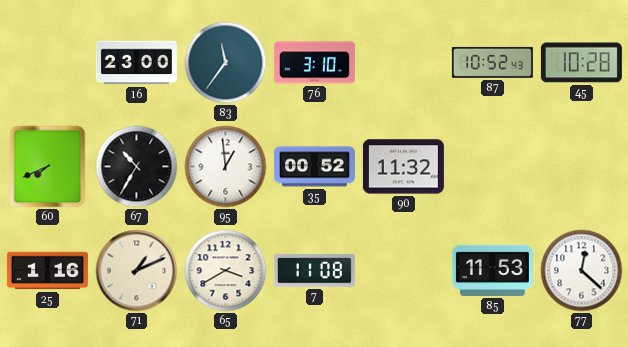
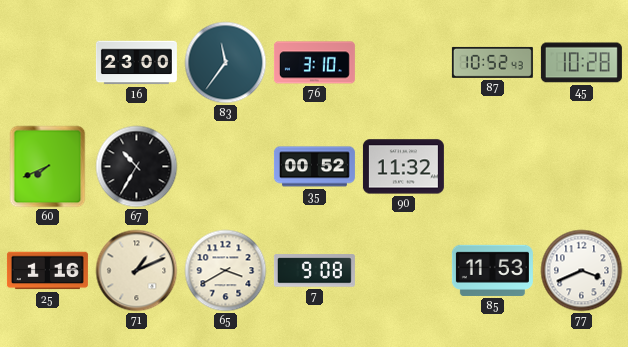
95: 12:59 -> none
7: 11:08 -> 9:08
77: 12:22 -> 3:41
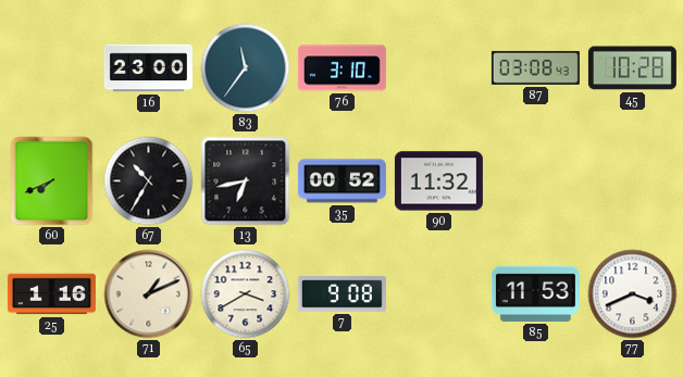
87: 10:52 -> 03:08
13: none -> 6:43
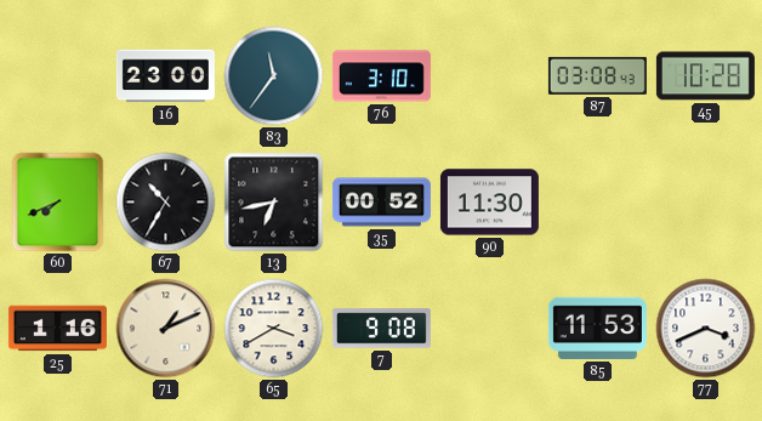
90: 11:32 -> 11:30
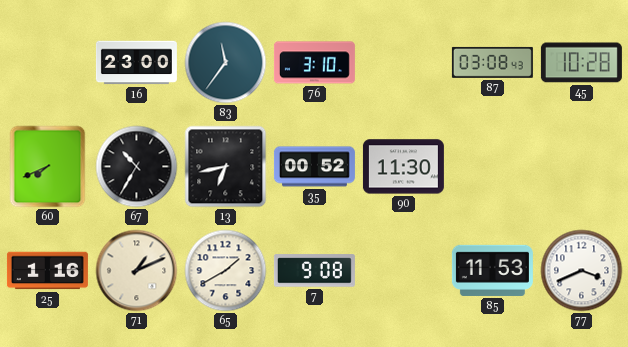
65: 3:40 -> 1:40
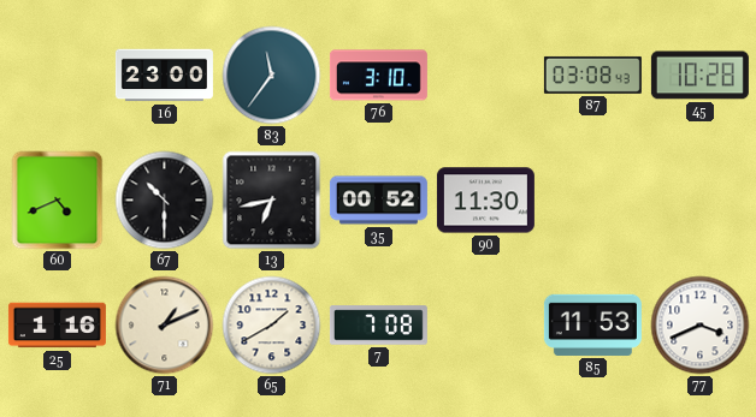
60: 7:41 -> 4:41
67: 10:35 -> 10:30
7: 9:08 -> 7:08
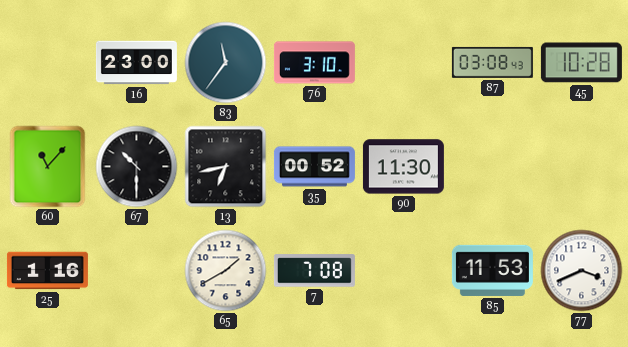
60: 4:41 -> 11:07
71: 1:11 -> none
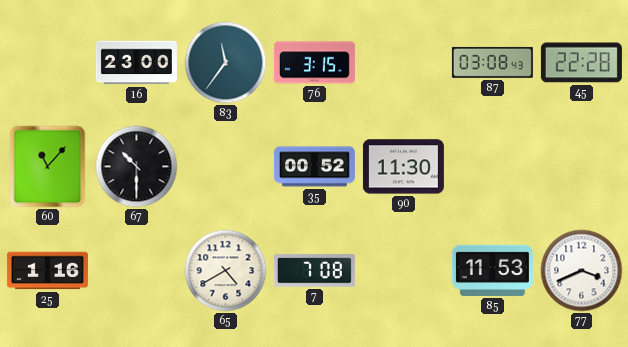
76: 3:10 -> 3:15
45: 10:28 -> 22:28
13: 6:43 -> none
65: 1:40 -> 4:40
